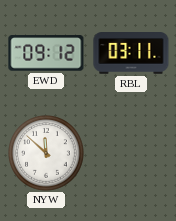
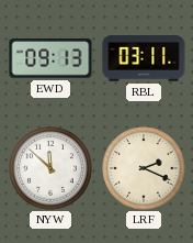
EWD: 09:12 -> 09:13
LRF: none -> 2:19
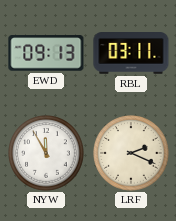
NYW: 11:52 -> 11:55
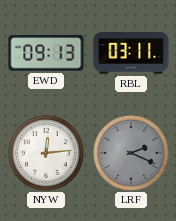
NYW: 11:55 -> 12:14
LRF dial: cream -> grey
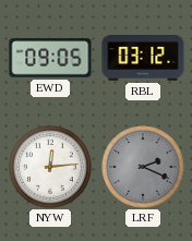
EWD: 09:13 -> 09:05
RBL: 03:11 -> 03:12
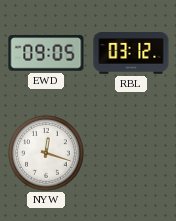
NYW: 12:14 -> 12:18
LRF: 2:19 -> none
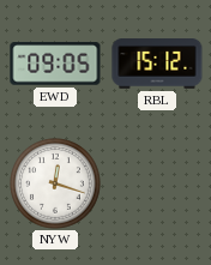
RBL: 03:12 -> 15:12
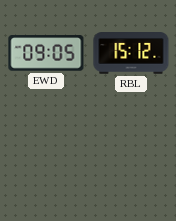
NYW: 12:18 -> none
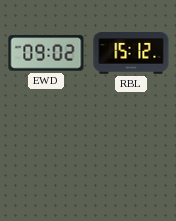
EWD: 09:05 -> 09:02
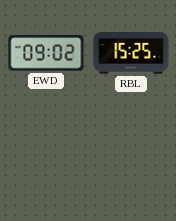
RBL: 15:12 -> 15:25
